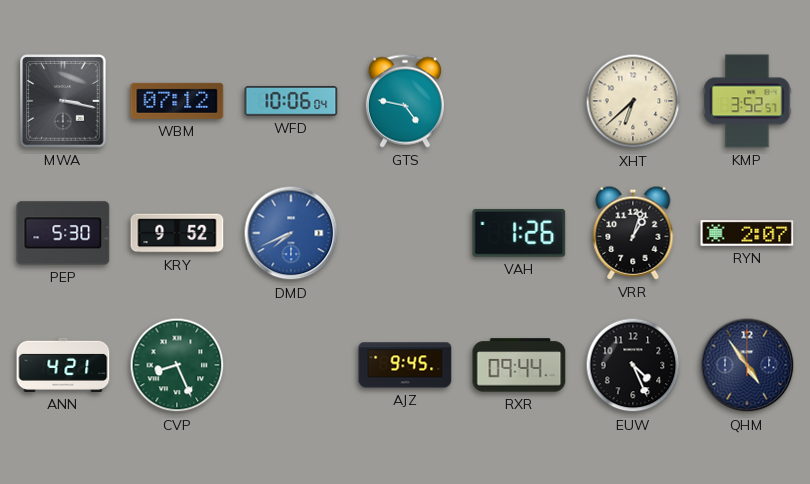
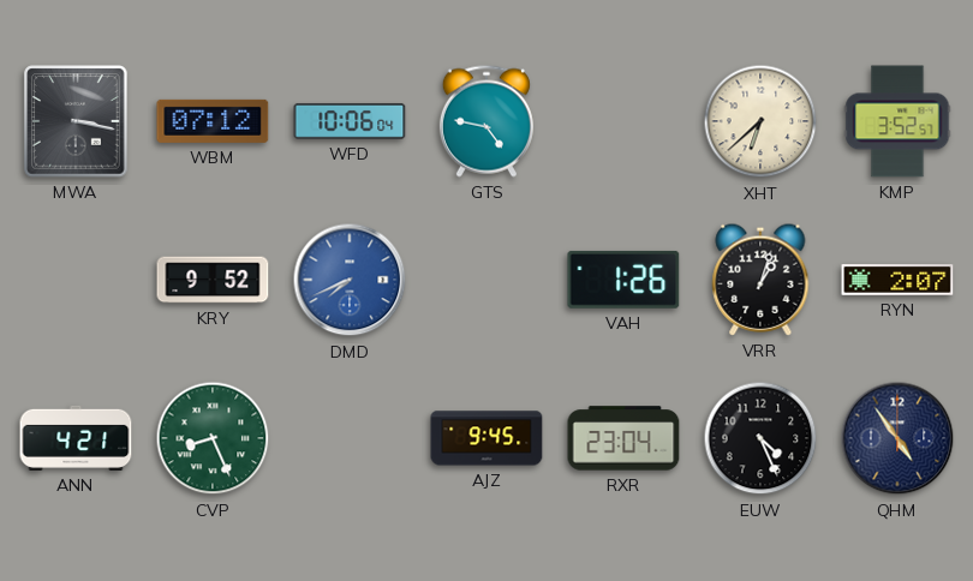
PEP: 5:30 -> none
RXR: 09:44 -> 23:04
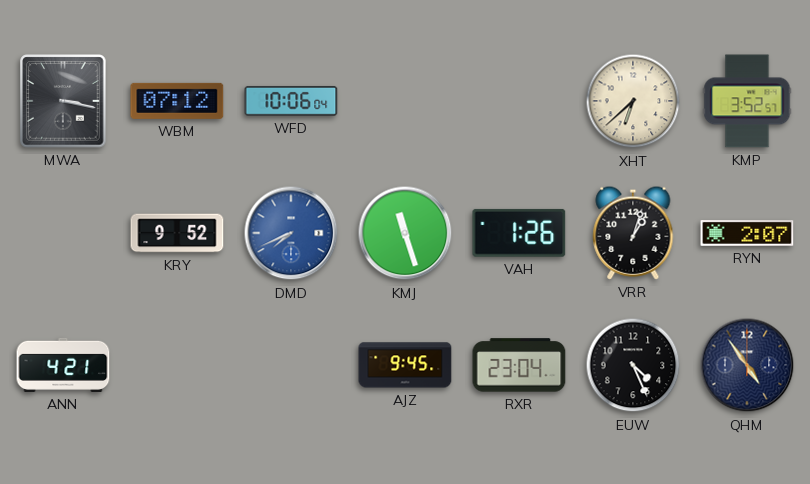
GTS: 4:47 -> none
KMJ: none -> 11:27
CVP: 8:26 -> none
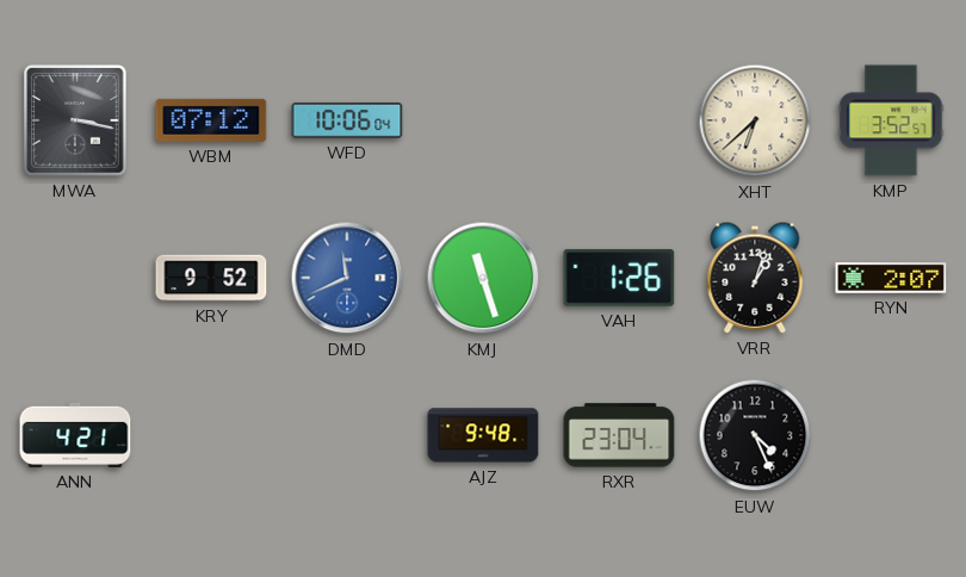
DMD: 7:41 -> 11:41
AJZ: 9:45 -> 9:48
QHM: 4:54 -> none
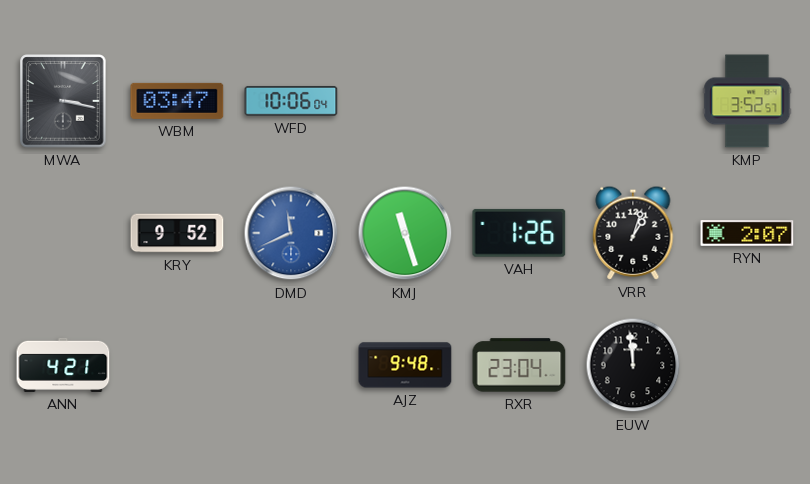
WBM: 07:12 -> 03:47
XHT: 6:38 -> none
EUW: 4:26 -> 11:59
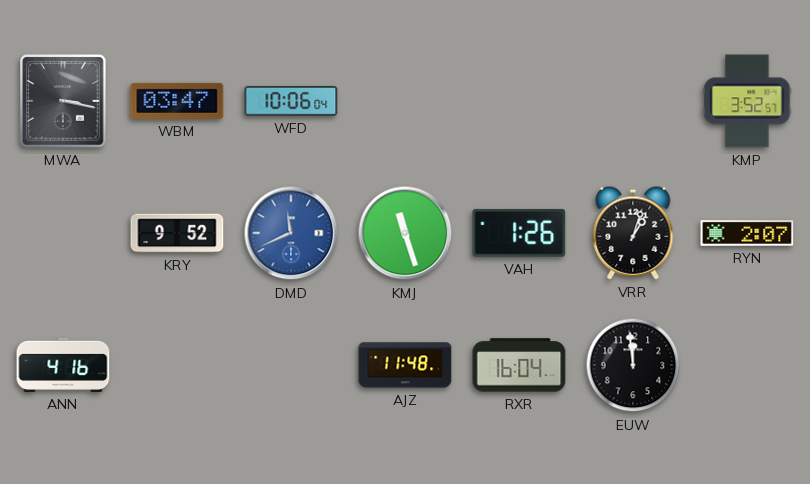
ANN: 4:21 -> 4:16
AJZ: 9:48 -> 11:48
RXR: 23:04 -> 16:04
